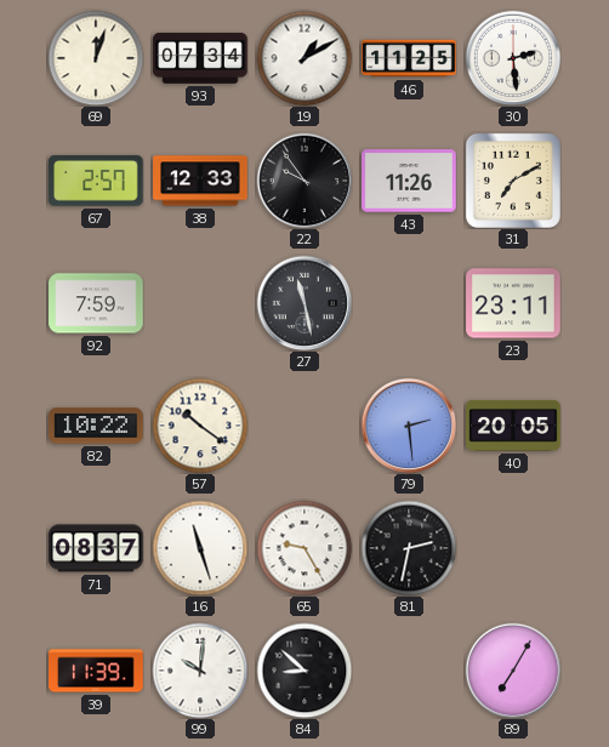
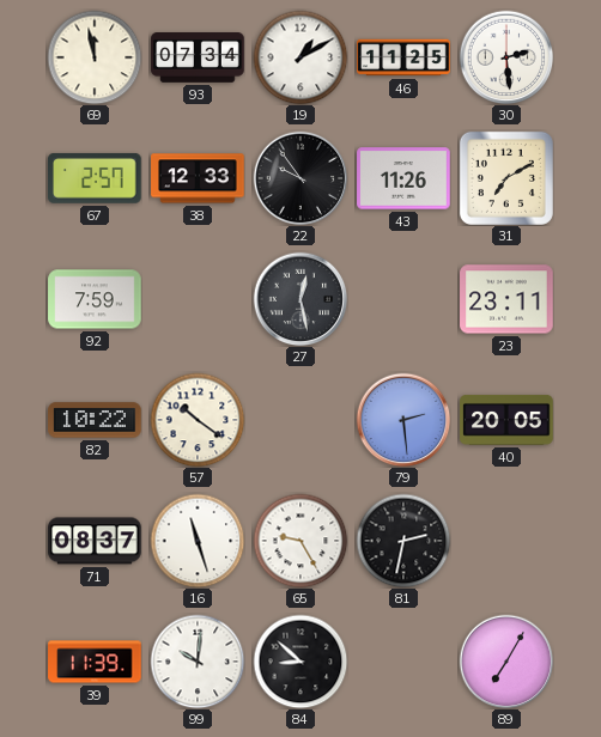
69: 12:03 -> 11:58
27: 11:28 -> 12:28
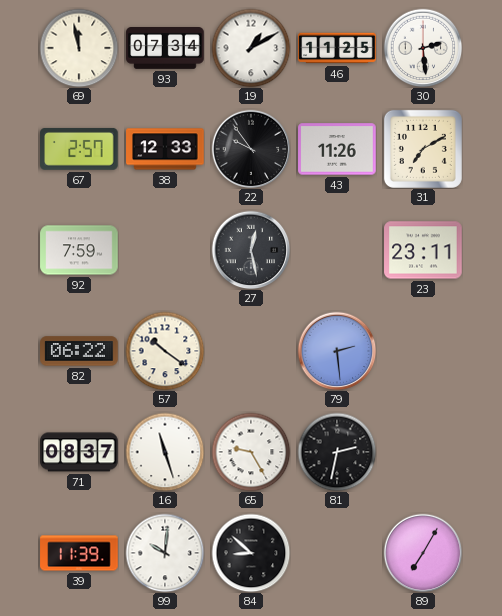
82: 10:22 -> 06:22
40: 20:05 -> none
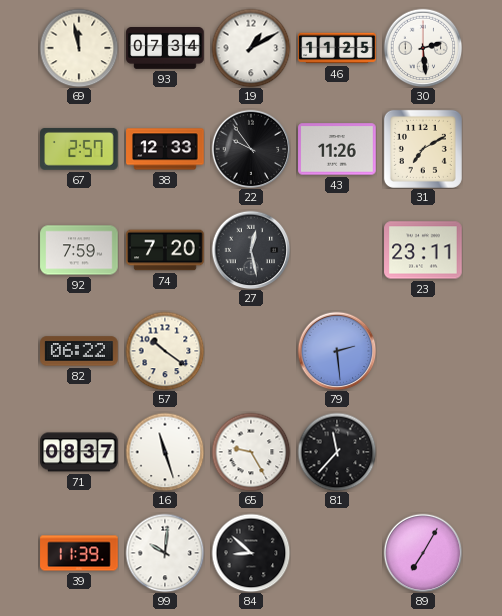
74: none -> 7:20
81: 2:32 -> 11:37
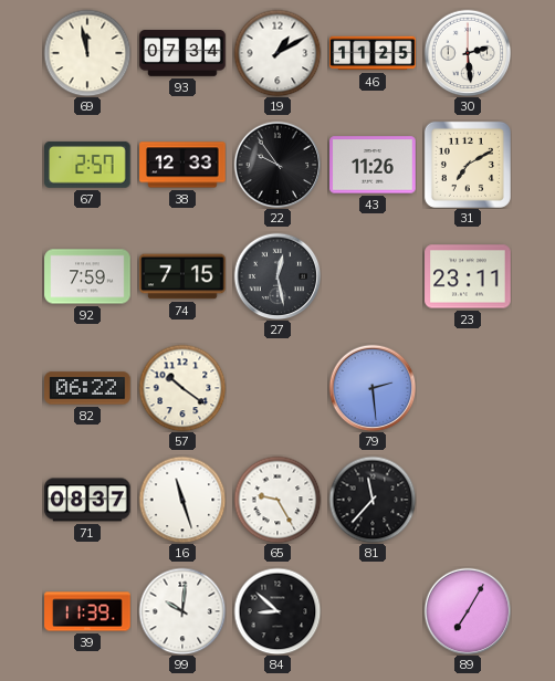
74: 7:20 -> 7:15
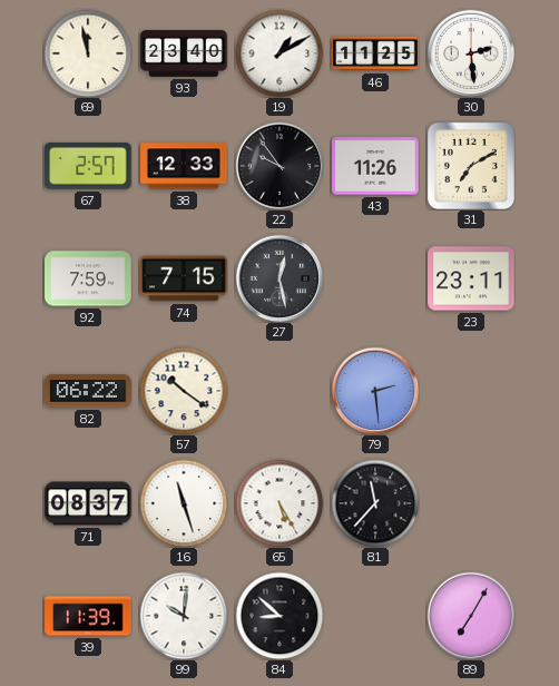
93: 07:34 -> 23:40
65: 9:25 -> 5:25
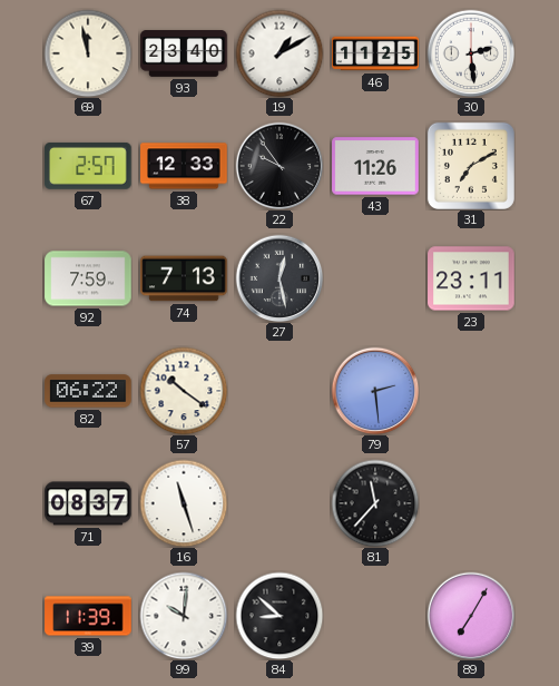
74: 7:15 -> 7:13
65: 5:25 -> none
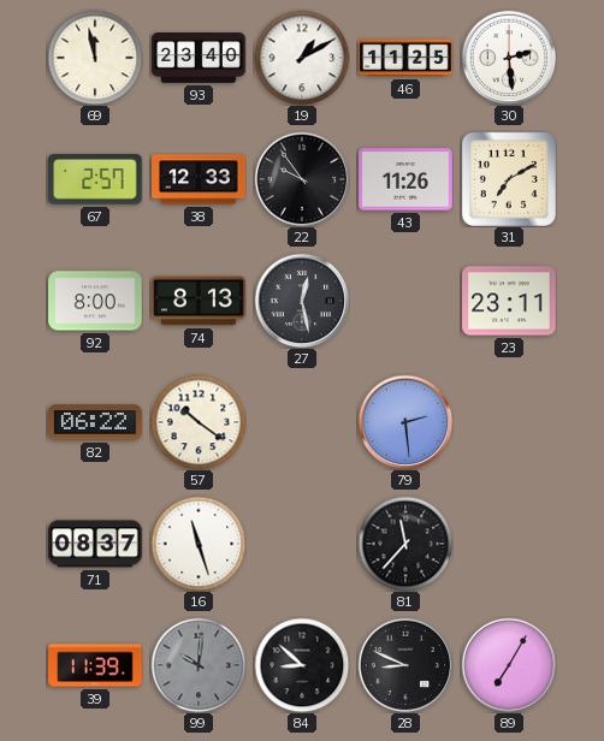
92: 7:59 -> 8:00
74: 7:13 -> 8:13
99 dial: white -> grey
28: none -> 8:49
